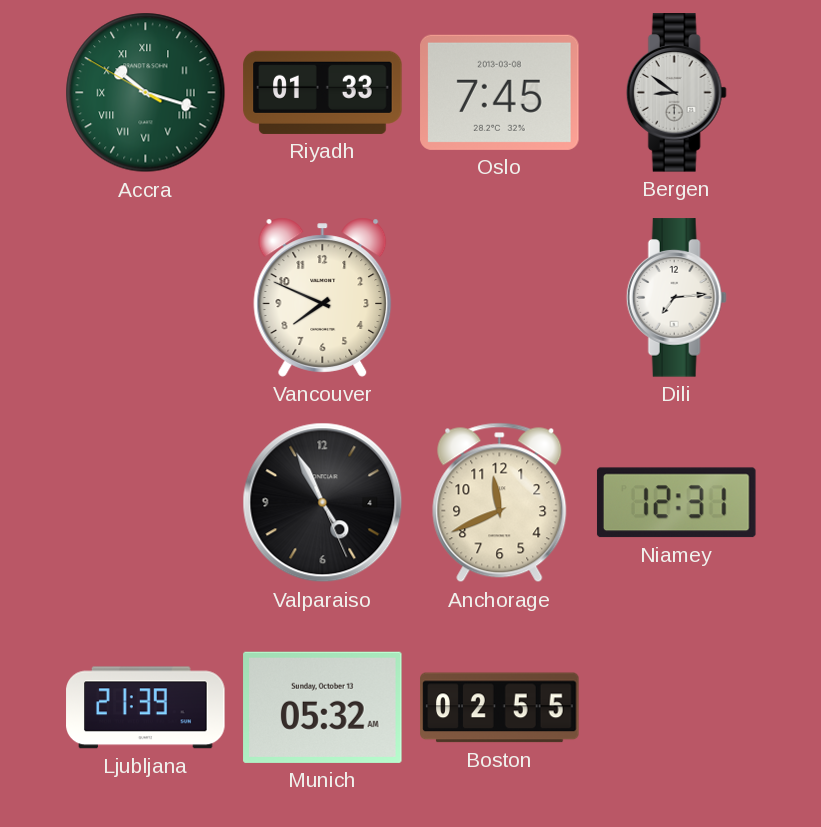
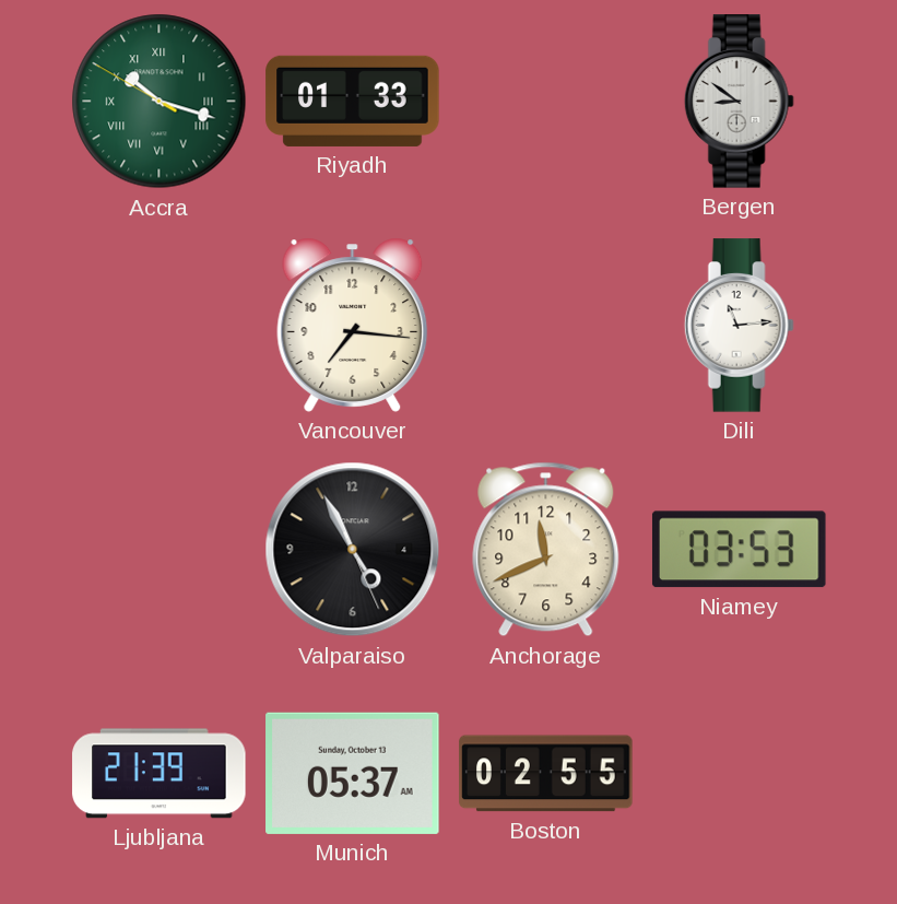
Oslo: 7:45 -> none
Vancouver: 7:49 -> 7:16
Dili: 7:14 -> 11:14
Niamey: 12:31 -> 03:53
Munich: 05:32 -> 05:37
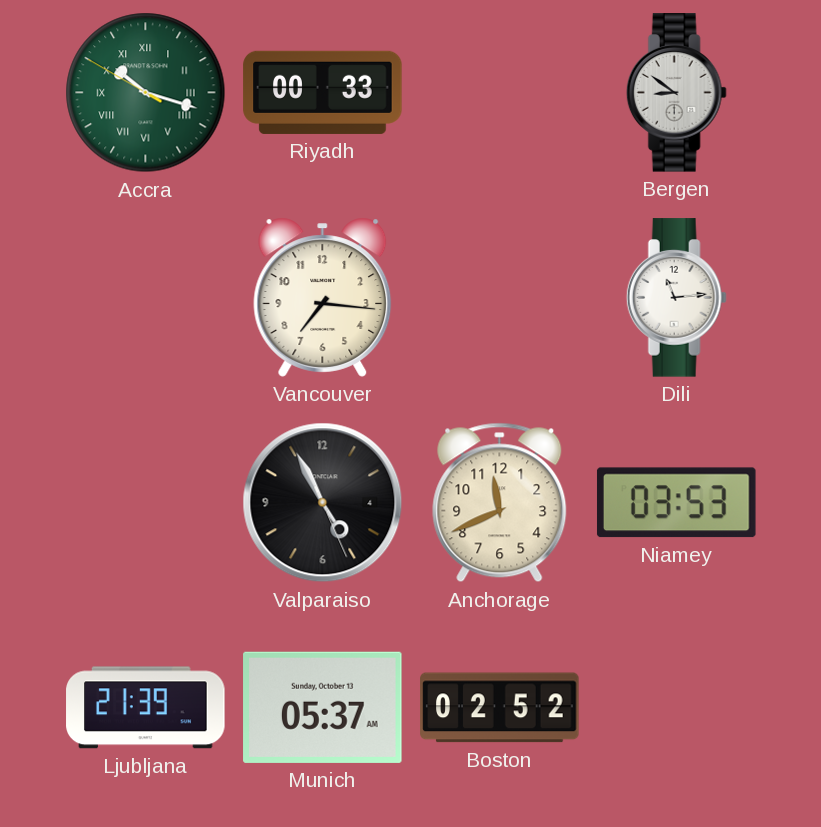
Riyadh: 01:33 -> 00:33
Boston: 02:55 -> 02:52
